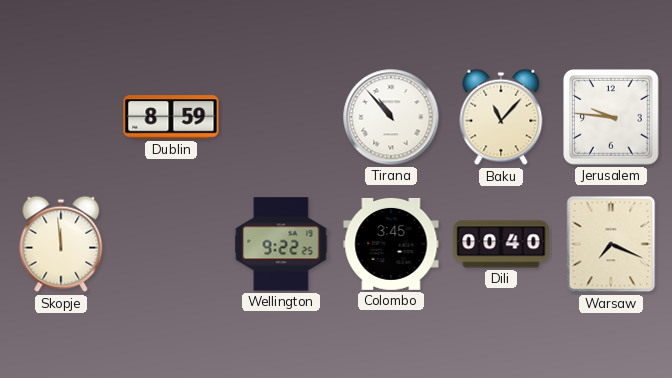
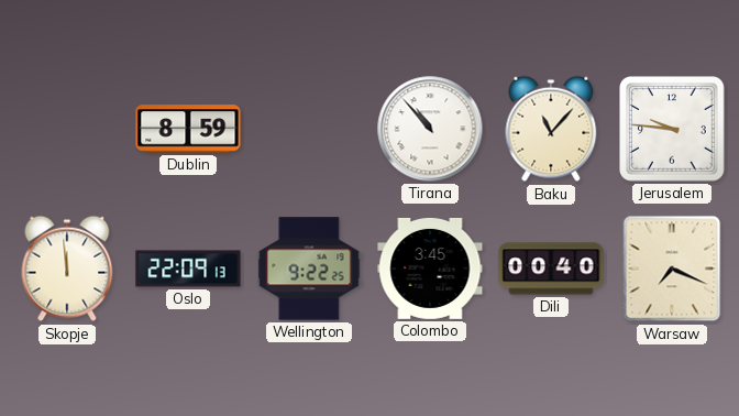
Oslo: none -> 22:09
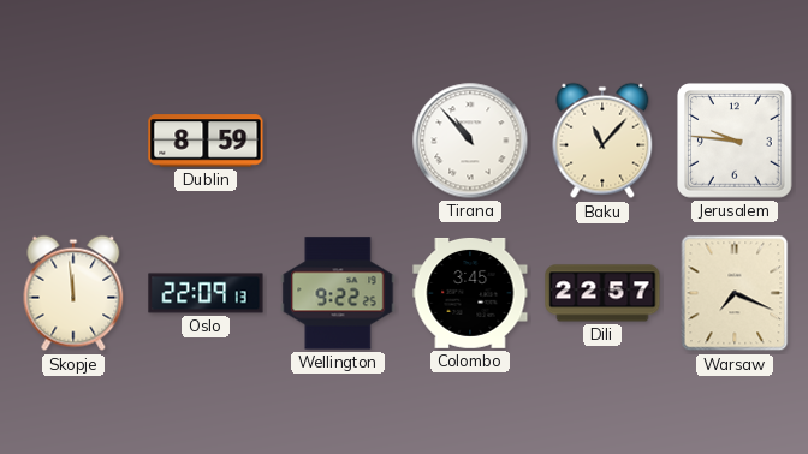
Dili: 00:40 -> 22:57
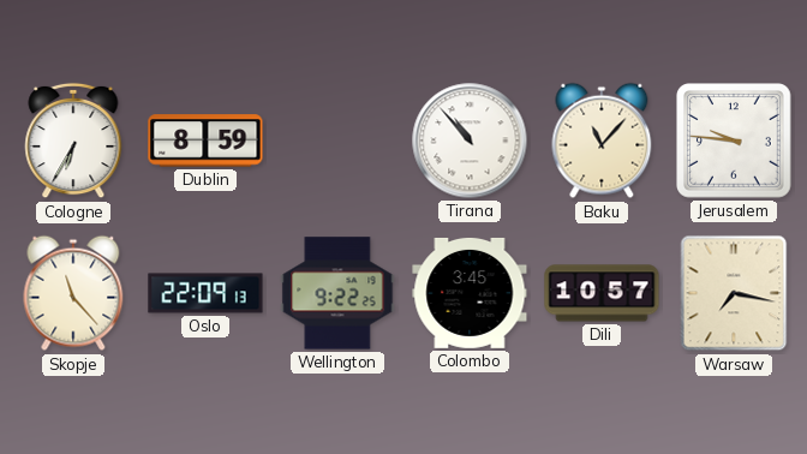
Cologne: none -> 6:35
Skopje: 11:59 -> 11:23
Dili: 22:57 -> 10:57
Warsaw: 7:19 -> 7:17
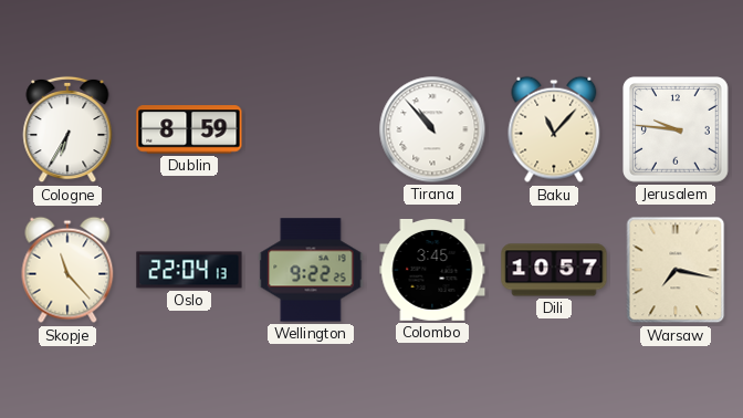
Oslo: 22:09 -> 22:04
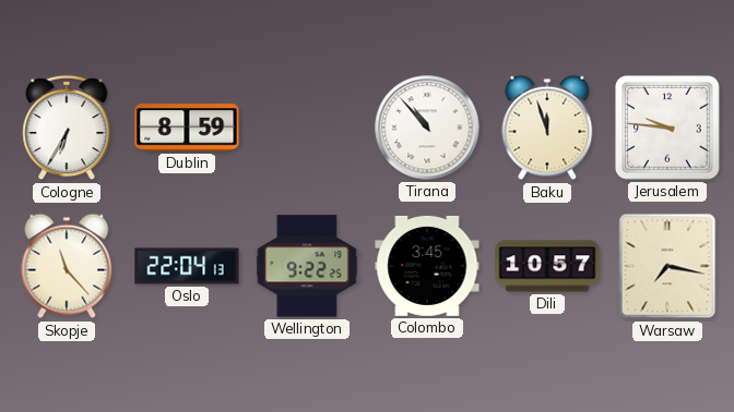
Baku: 11:07 -> 11:57
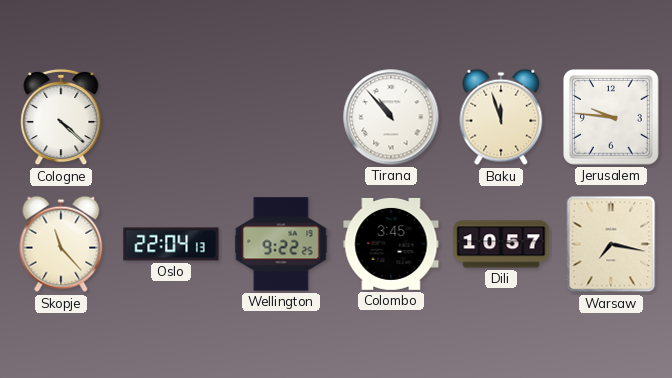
Cologne: 6:35 -> 4:22
Dublin: 8:59 -> none
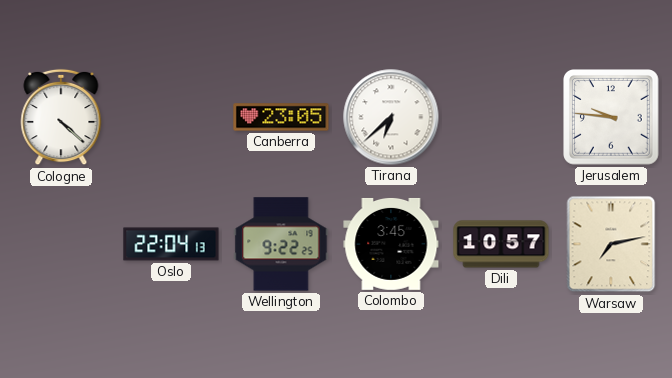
Canberra: none -> 23:05
Tirana: 10:53 -> 6:38
Baku: 11:57 -> none
Skopje: 11:23 -> none
Warsaw: 7:17 -> 7:13
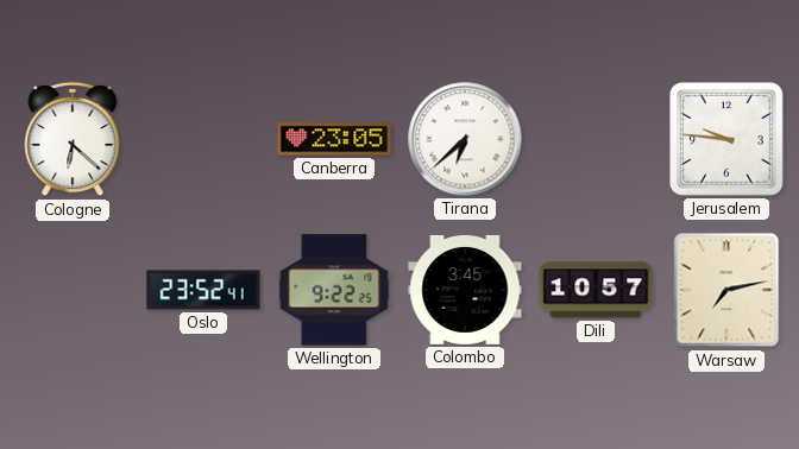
Cologne: 4:22 -> 6:22
Oslo: 22:04 -> 23:52
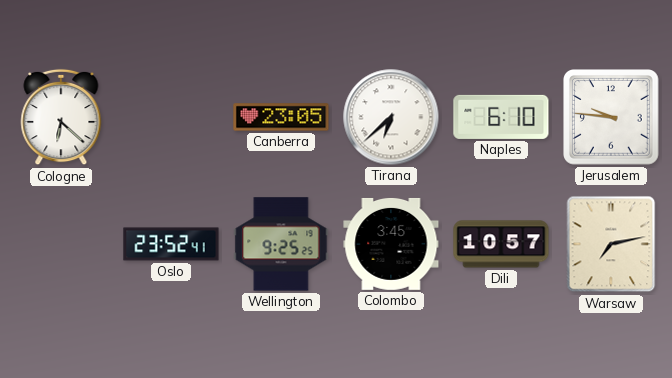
Naples: none -> 6:10
Wellington: 9:22 -> 9:25
